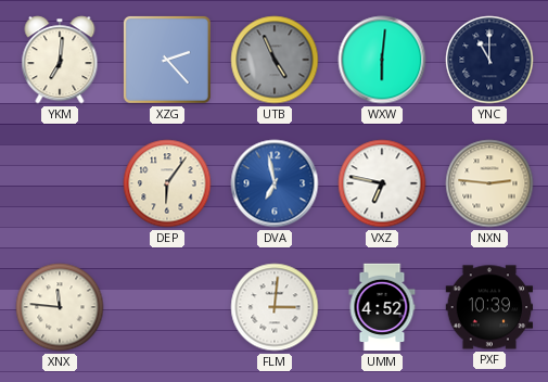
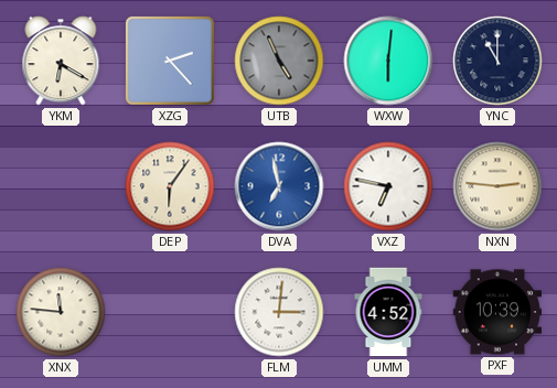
YKM: 7:01 -> 6:20
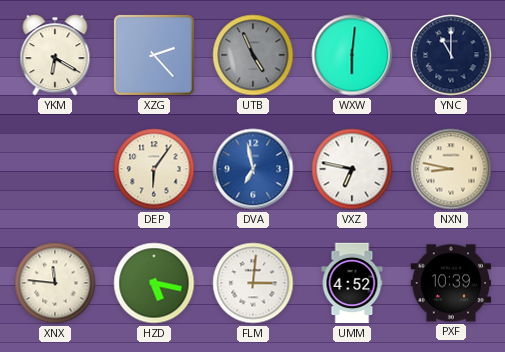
NXN: 2:46 -> 8:47
HZD: none -> 5:17
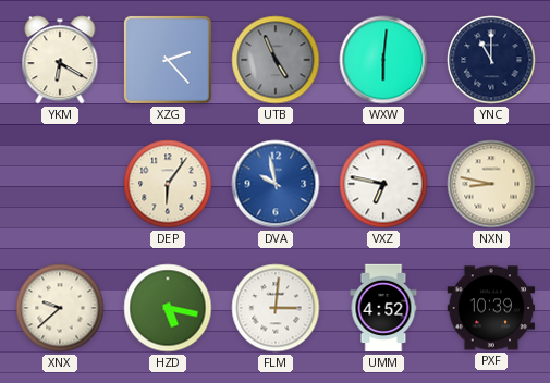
DVA: 6:58 -> 9:58
XNX: 11:46 -> 9:38
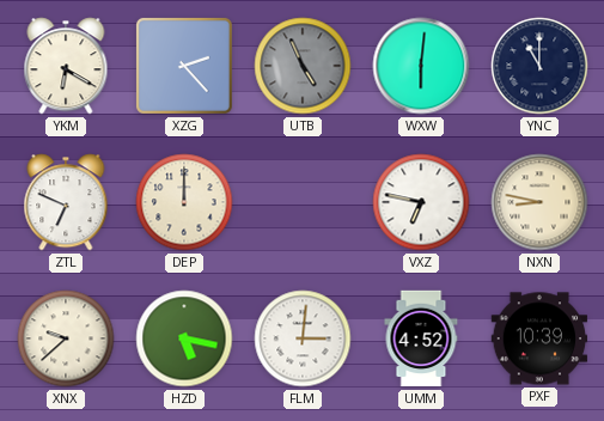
ZTL: none -> 6:49
DEP: 6:06 -> 12:00
DVA: 9:58 -> none
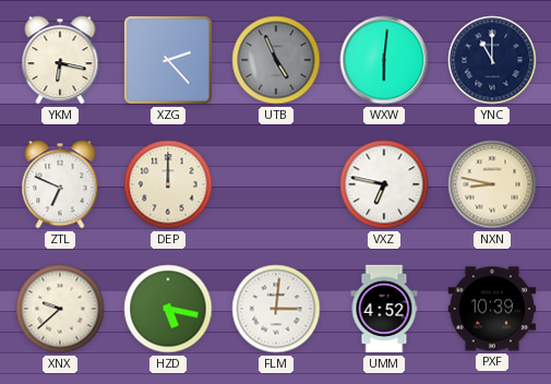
YKM: 6:20 -> 6:17
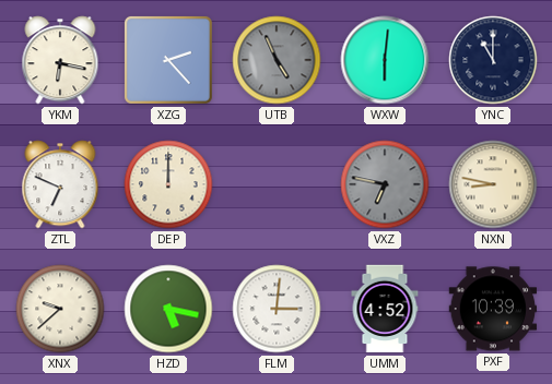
VXZ dial: white -> grey
